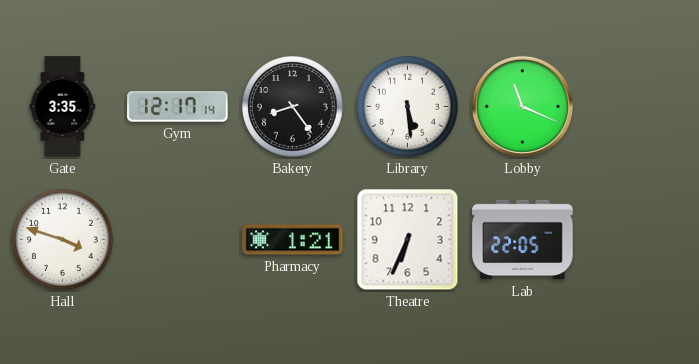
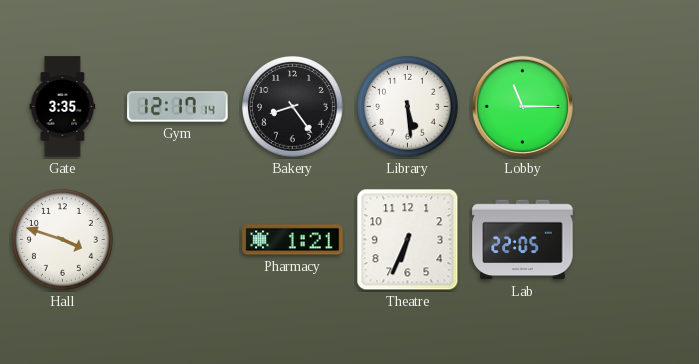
Lobby: 11:19 -> 11:15
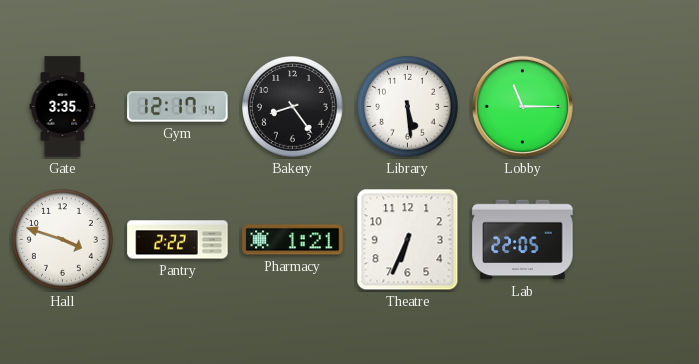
Pantry: none -> 2:22
